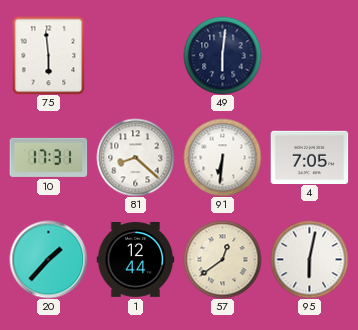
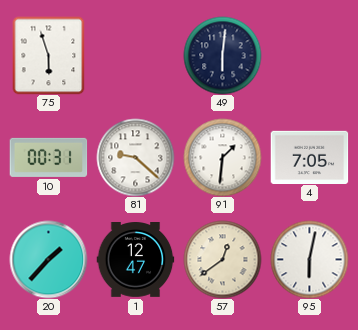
75: 5:59 -> 5:57
10: 17:31 -> 00:31
81: 8:22 -> 9:22
91: 6:31 -> 1:31
1: 12:44 -> 12:47
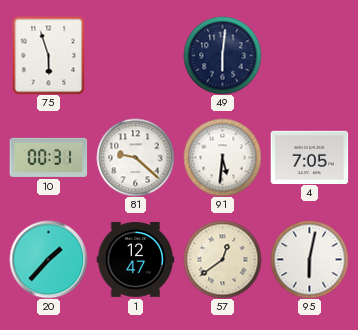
91: 1:31 -> 5:31
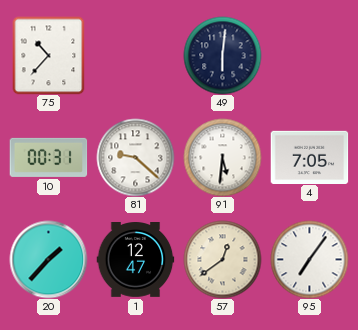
75: 5:57 -> 10:37
95: 6:02 -> 7:06
